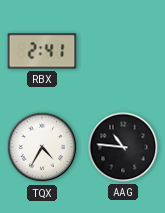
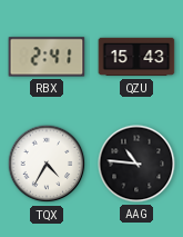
QZU: none -> 15:43
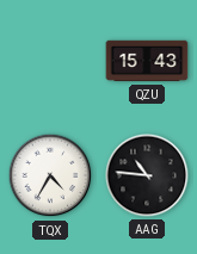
RBX: 2:41 -> none
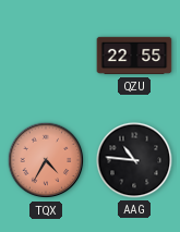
QZU: 15:43 -> 22:55
TQX dial: white -> salmon
